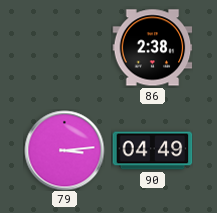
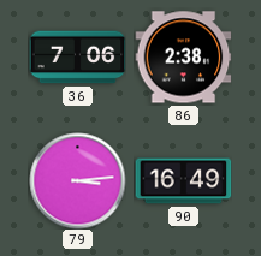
36: none -> 7:06
90: 04:49 -> 16:49
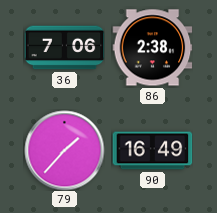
79: 3:14 -> 1:37
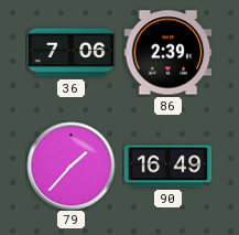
86: 2:38 -> 2:39
